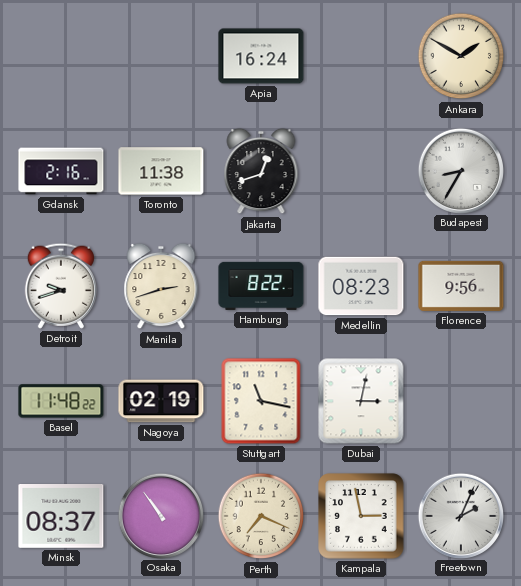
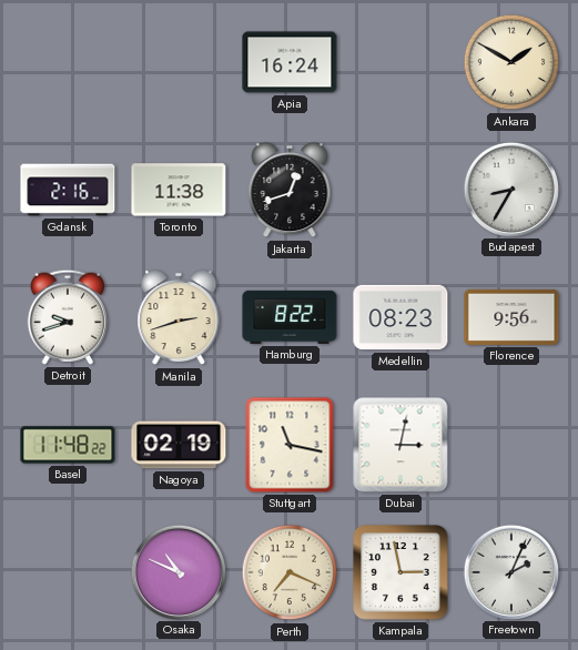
Minsk: 08:37 -> none
Osaka: 10:54 -> 10:49
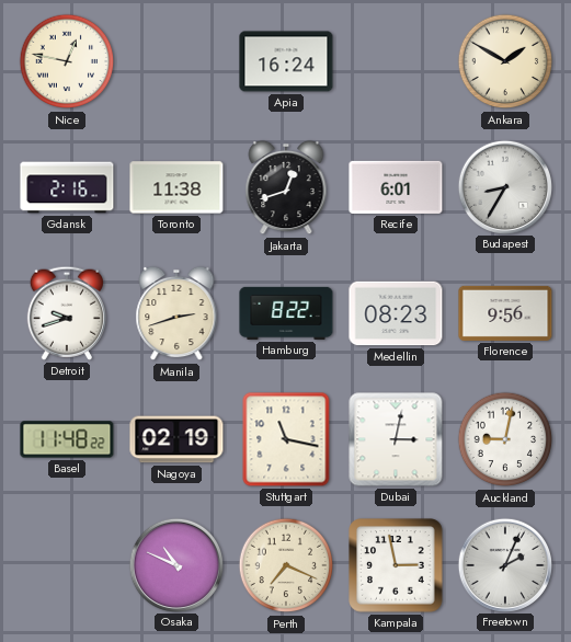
Nice: none -> 12:47
Recife: none -> 6:01
Auckland: none -> 9:02
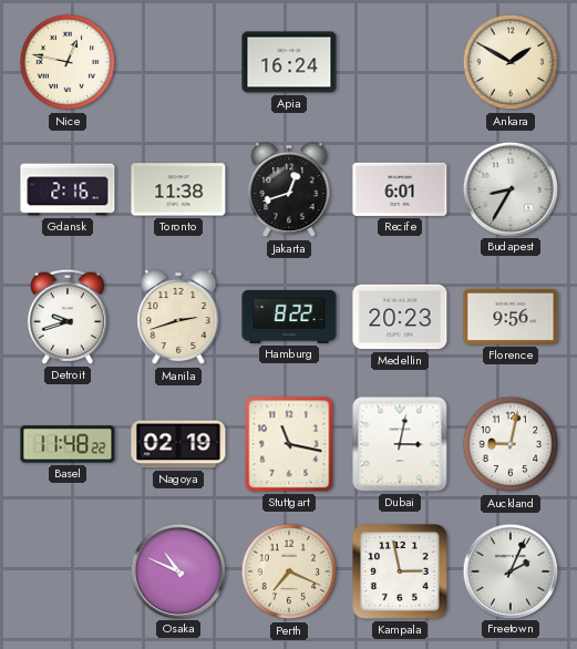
Medellin: 08:23 -> 20:23
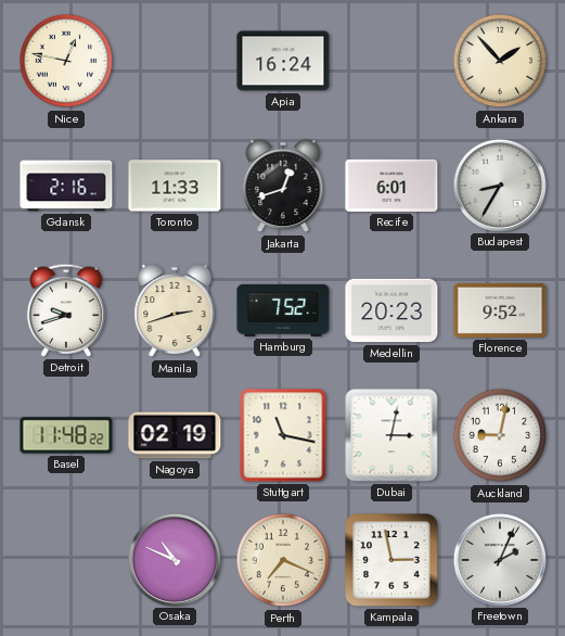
Ankara: 1:50 -> 1:53
Toronto: 11:38 -> 11:33
Hamburg: 8:22 -> 7:52
Florence: 9:56 -> 9:52
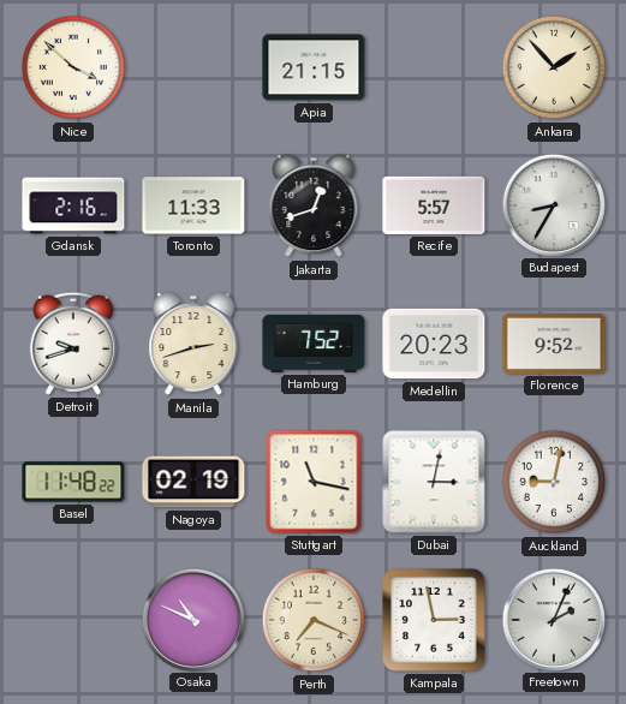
Nice: 12:47 -> 3:52
Apia: 16:24 -> 21:15
Recife: 6:01 -> 5:57
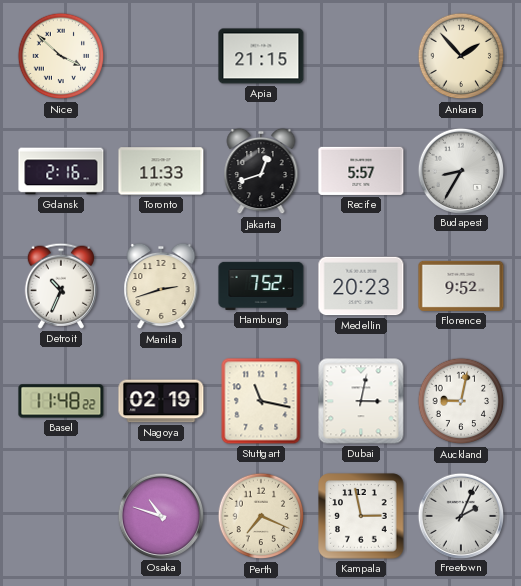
Detroit: 9:42 -> 10:34
Osaka: 10:49 -> 10:48
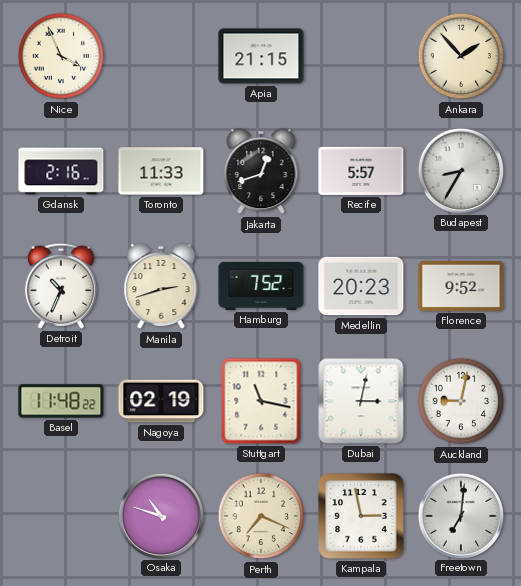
Nice: 3:52 -> 3:56
Freetown: 2:04 -> 7:01
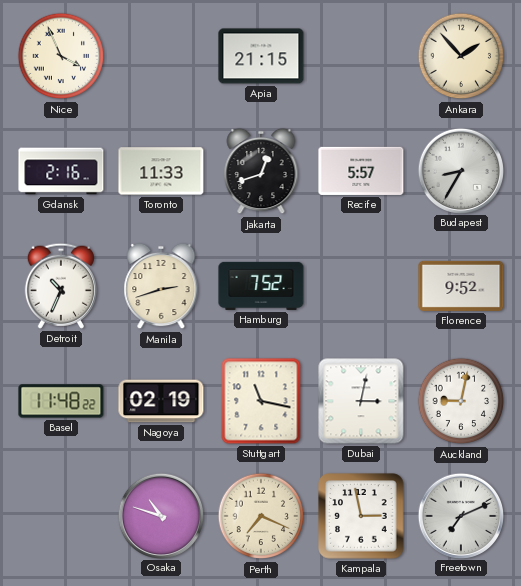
Medellin: 20:23 -> none
Freetown: 7:01 -> 7:11
